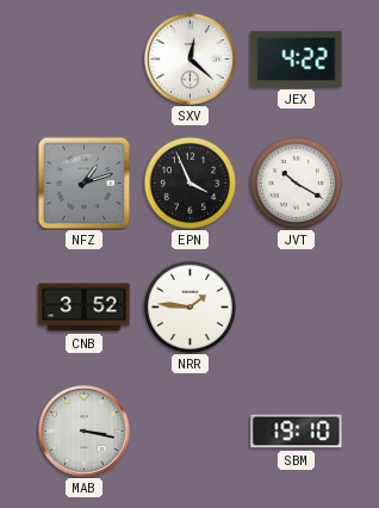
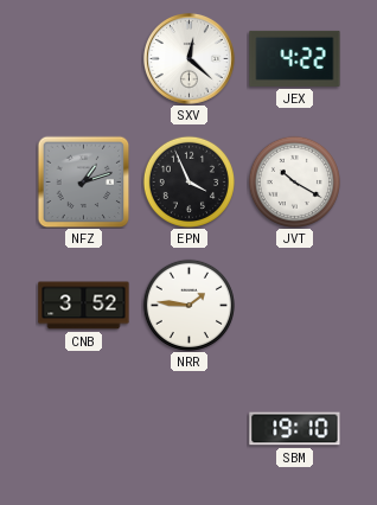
MAB: 3:17 -> none
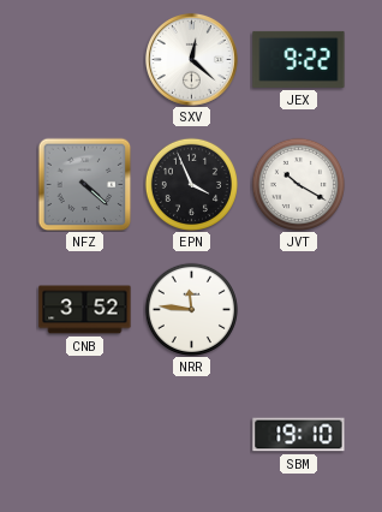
JEX: 4:22 -> 9:22
NFZ: 1:12 -> 4:22
NRR: 1:46 -> 11:46
